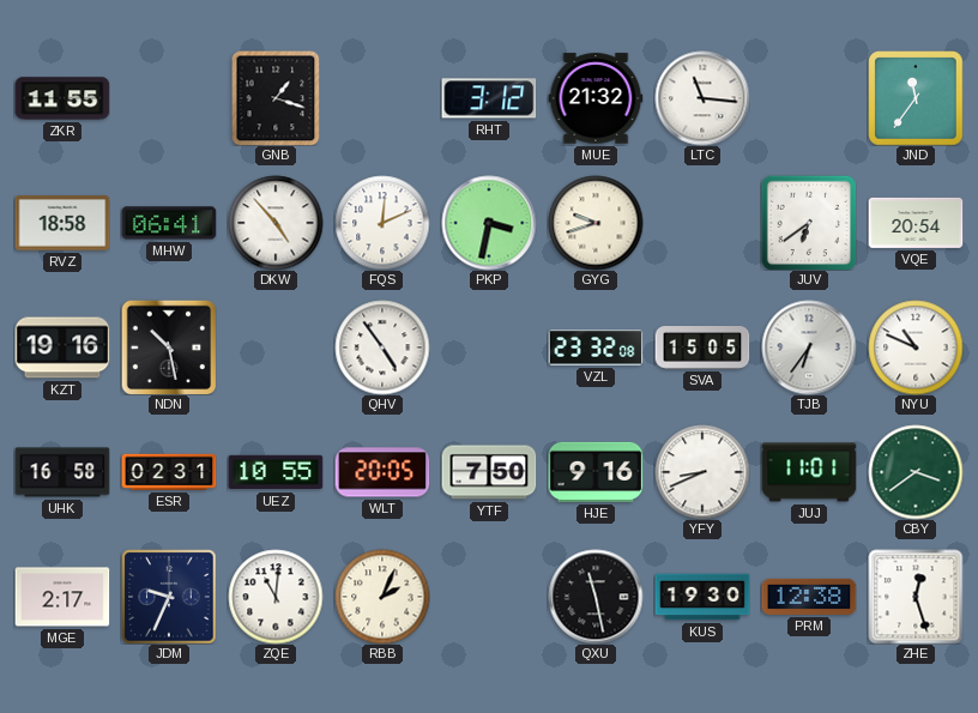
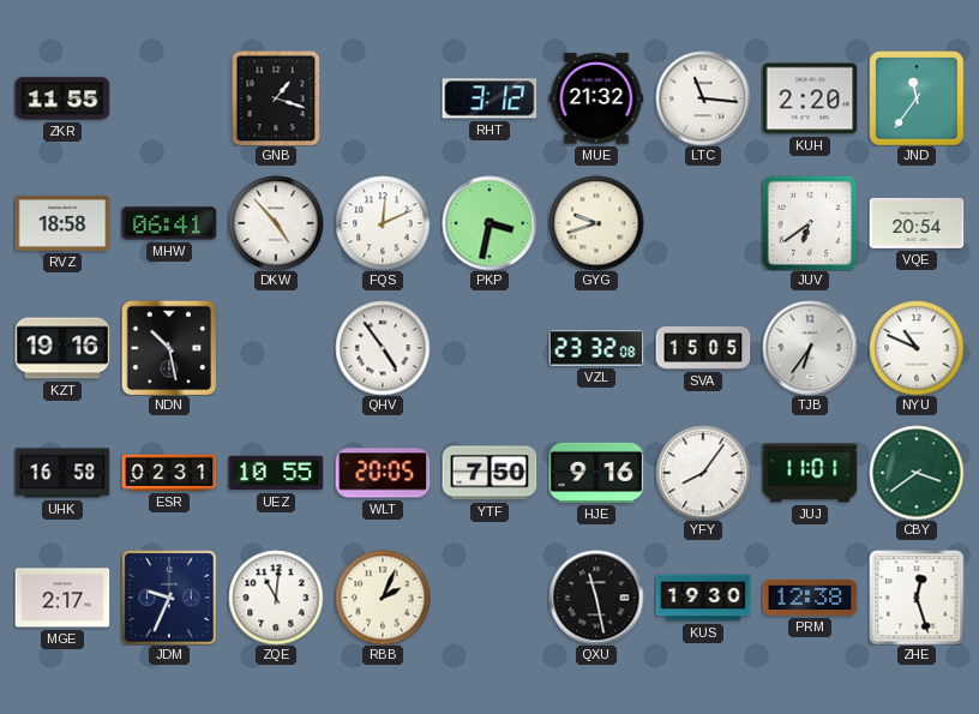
KUH: none -> 2:20
YFY: 8:41 -> 8:06
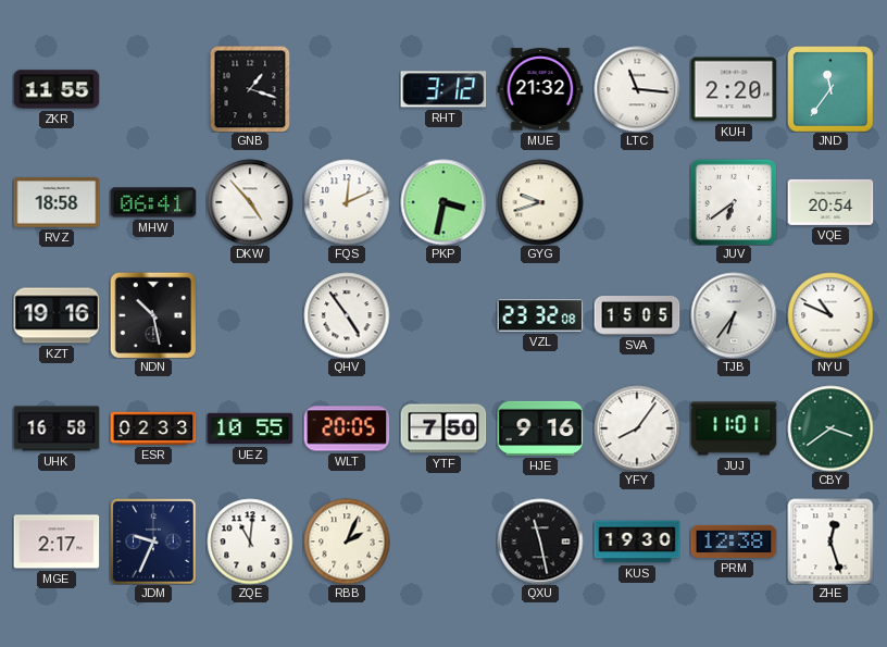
ESR: 02:31 -> 02:33
